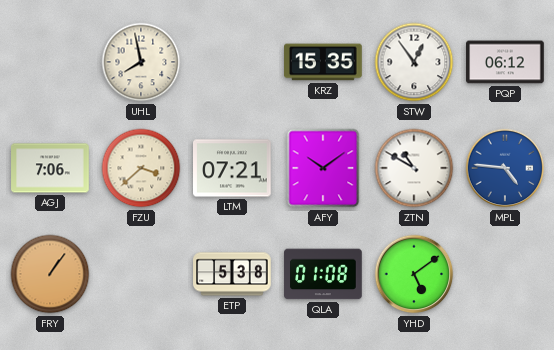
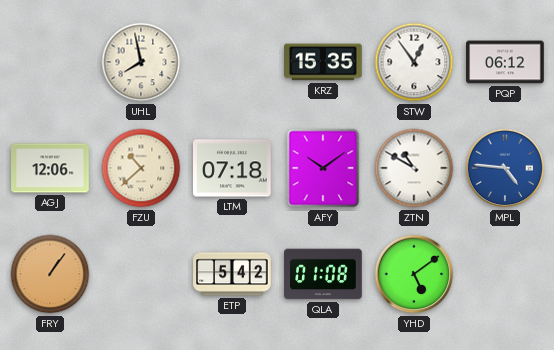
AGJ: 7:06 -> 12:06
FZU: 3:38 -> 10:38
LTM: 07:21 -> 07:18
ETP: 5:38 -> 5:42
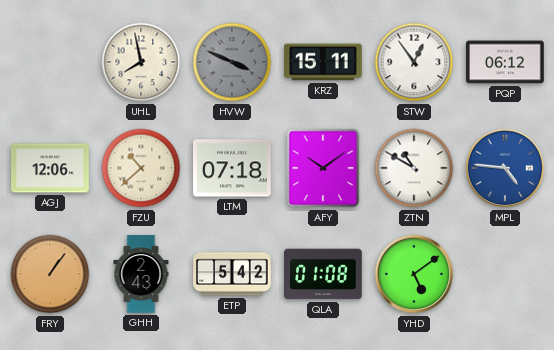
HVW: none -> 3:49
KRZ: 15:35 -> 15:11
GHH: none -> 2:43
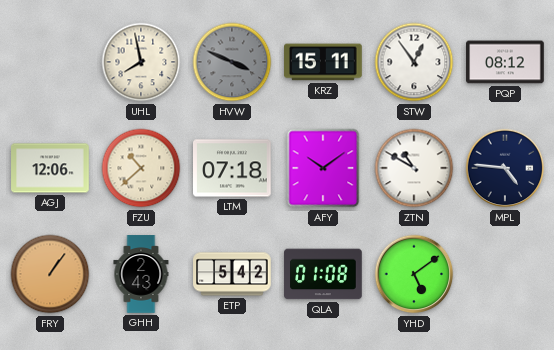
PQP: 06:12 -> 08:12
MPL dial: blue -> navy
